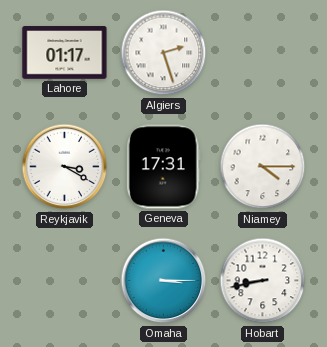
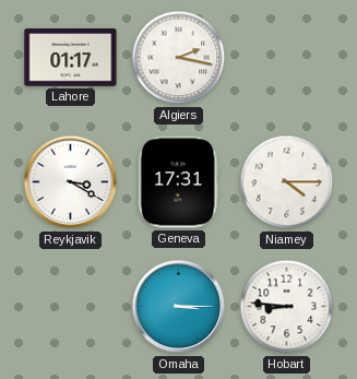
Algiers: 2:27 -> 2:17
Hobart: 8:43 -> 8:46
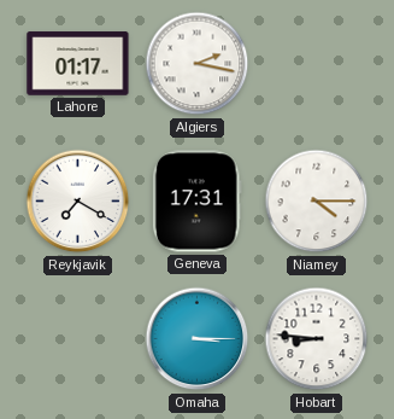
Reykjavik: 3:20 -> 7:20
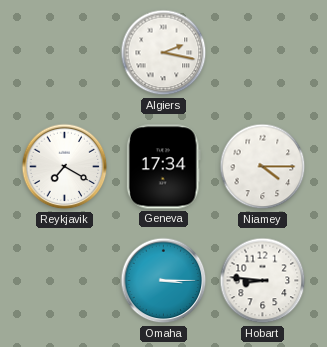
Lahore: 01:17 -> none
Geneva: 17:31 -> 17:34
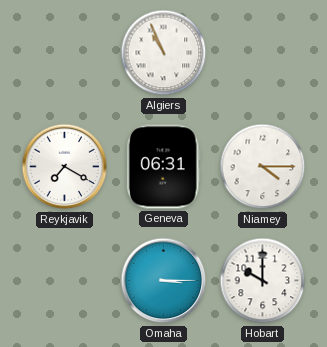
Algiers: 2:17 -> 10:56
Geneva: 17:34 -> 06:31
Hobart: 8:46 -> 10:00
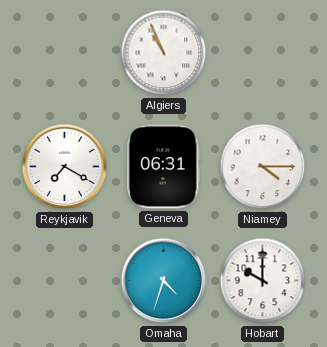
Omaha: 3:15 -> 4:33
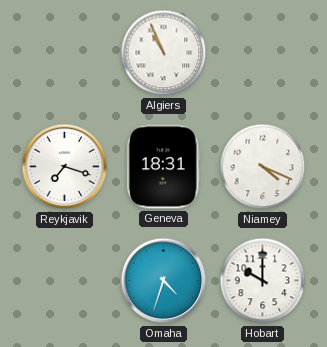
Reykjavik: 7:20 -> 7:18
Geneva: 06:31 -> 18:31
Niamey: 4:15 -> 4:19
